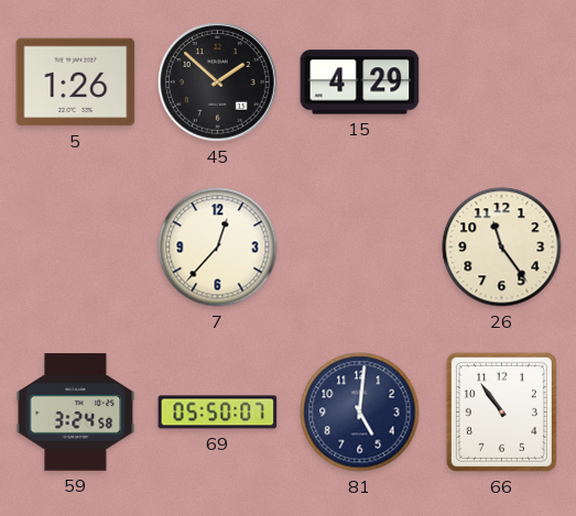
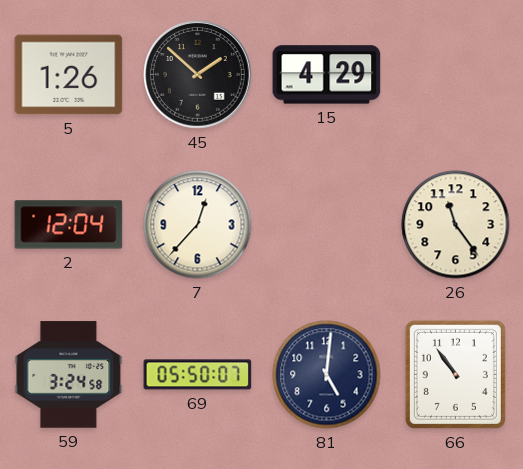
2: none -> 12:04
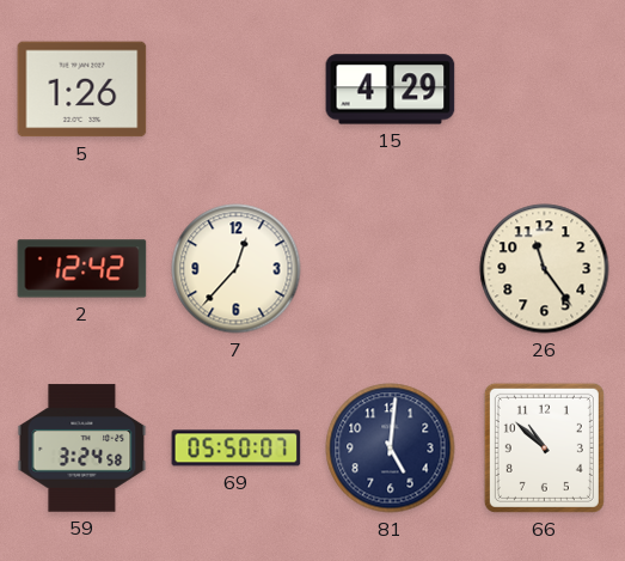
45: 1:52 -> none
2: 12:04 -> 12:42
66: 10:54 -> 10:52
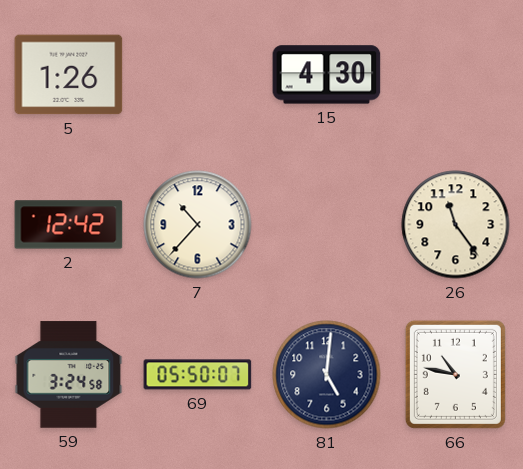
15: 4:29 -> 4:30
7: 12:37 -> 10:37
66: 10:52 -> 10:47
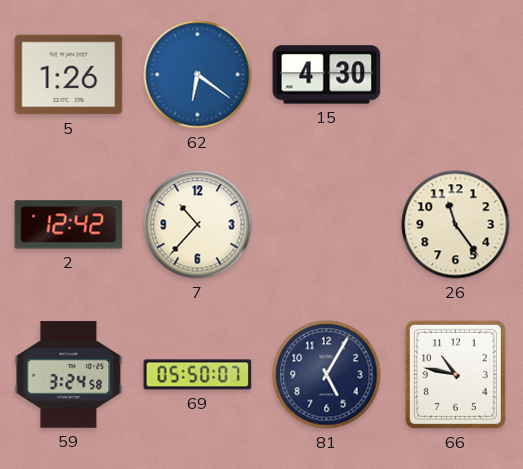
62: none -> 6:21
81: 5:01 -> 5:05
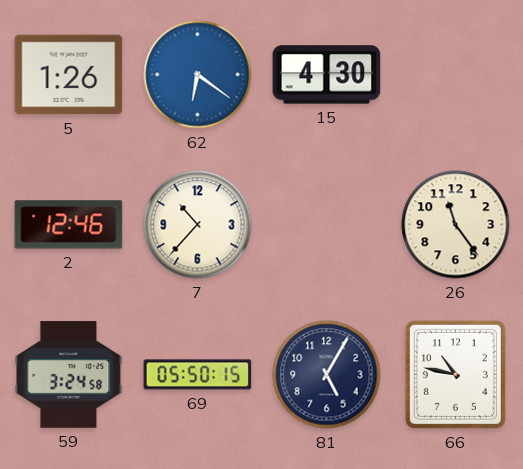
2: 12:42 -> 12:46
69: 05:50:07 -> 05:50:15
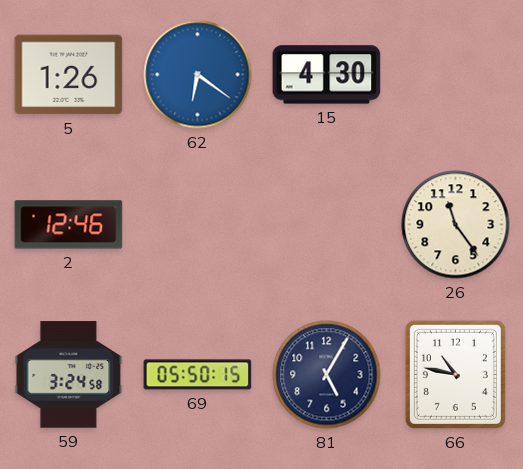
7: 10:37 -> none
